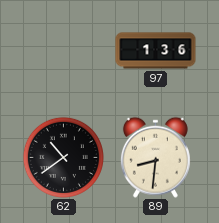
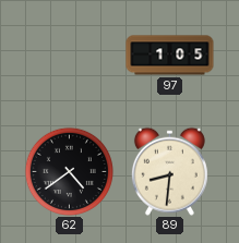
97: 1:36 -> 1:05
62: 10:39 -> 4:39
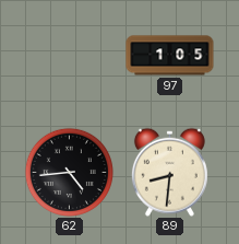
62: 4:39 -> 4:44
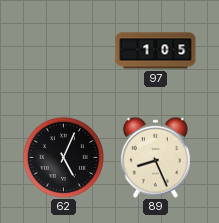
62: 4:44 -> 5:04
89: 8:31 -> 8:26
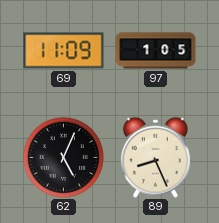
69: none -> 11:09
